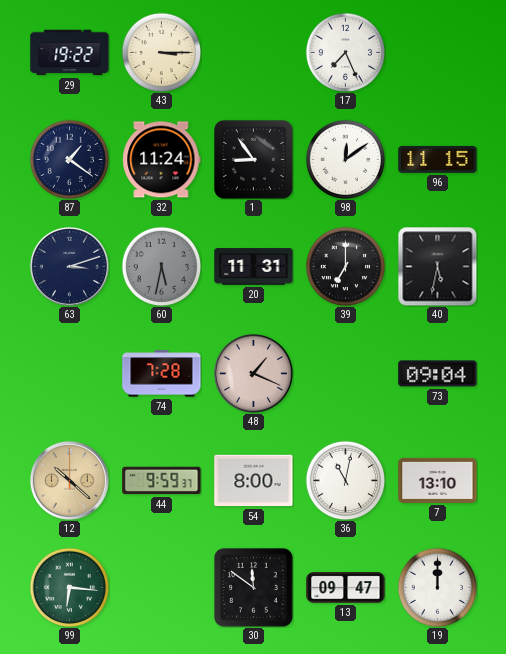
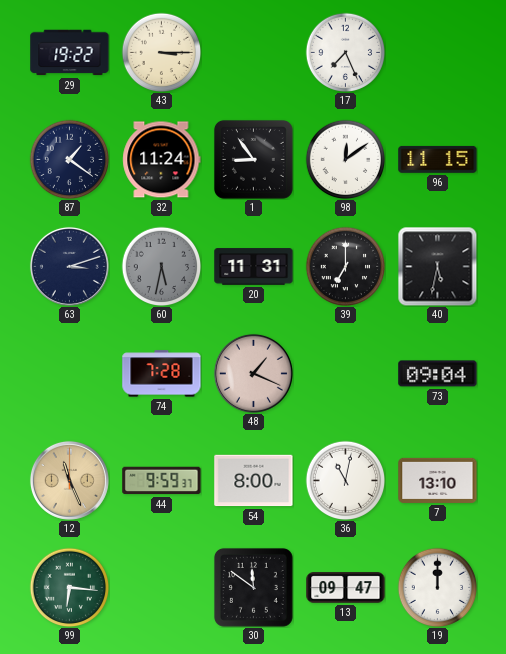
12: 10:22 -> 11:26
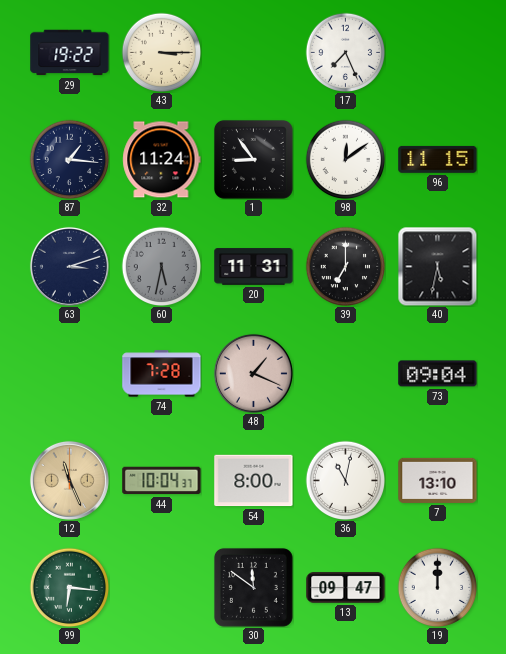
87: 1:21 -> 1:16
44: 9:59 -> 10:04
